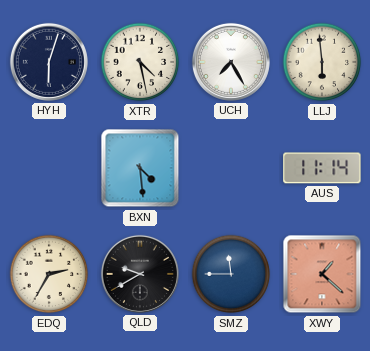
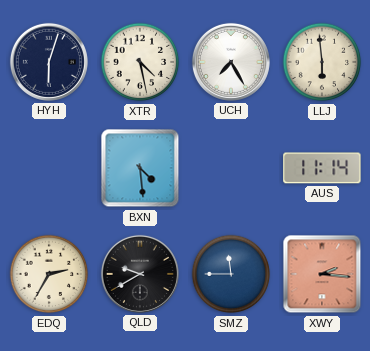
XWY: 1:22 -> 2:16
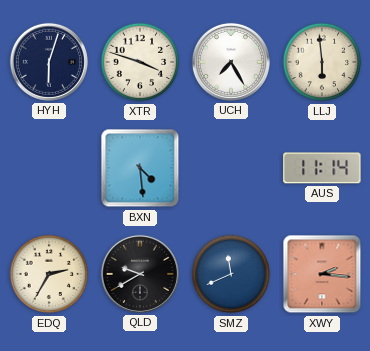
XTR: 4:28 -> 3:48
SMZ: 11:45 -> 11:41
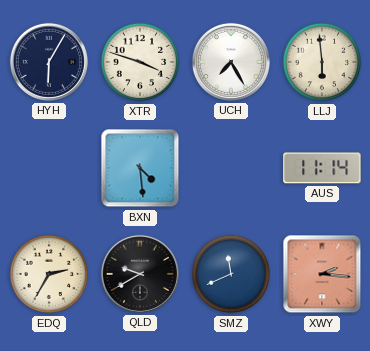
HYH: 6:03 -> 6:05
